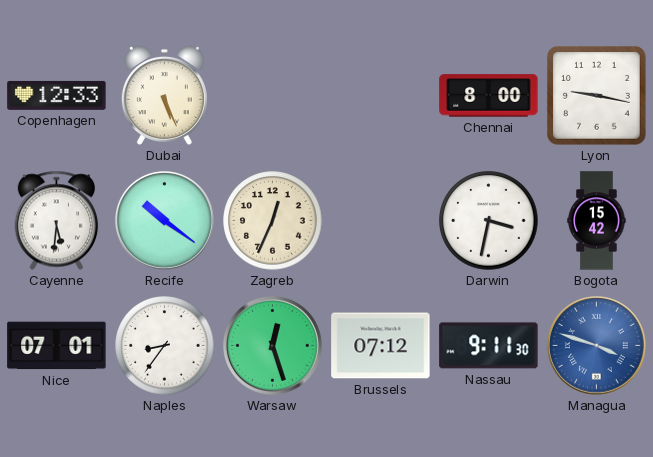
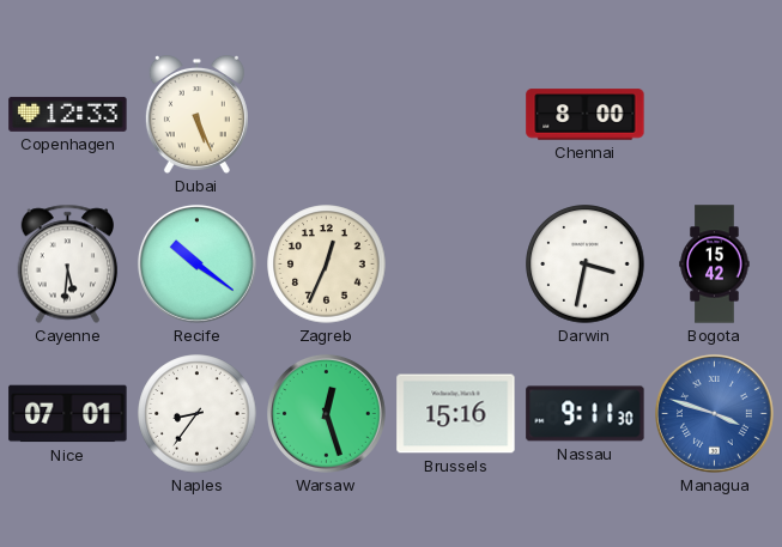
Lyon: 9:17 -> none
Brussels: 07:12 -> 15:16
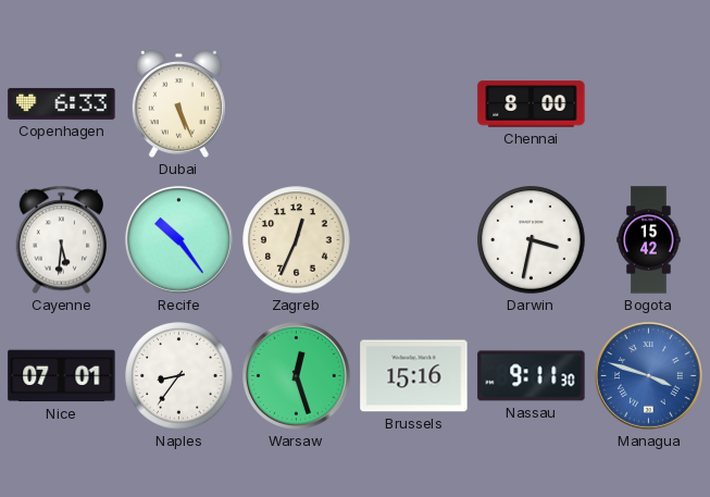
Copenhagen: 12:33 -> 6:33
Recife: 10:21 -> 10:24
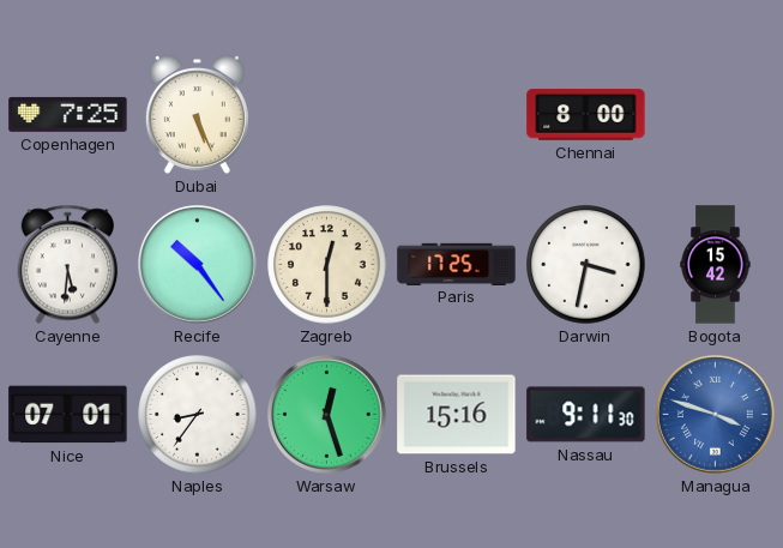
Copenhagen: 6:33 -> 7:25
Zagreb: 12:34 -> 12:30
Paris: none -> 17:25
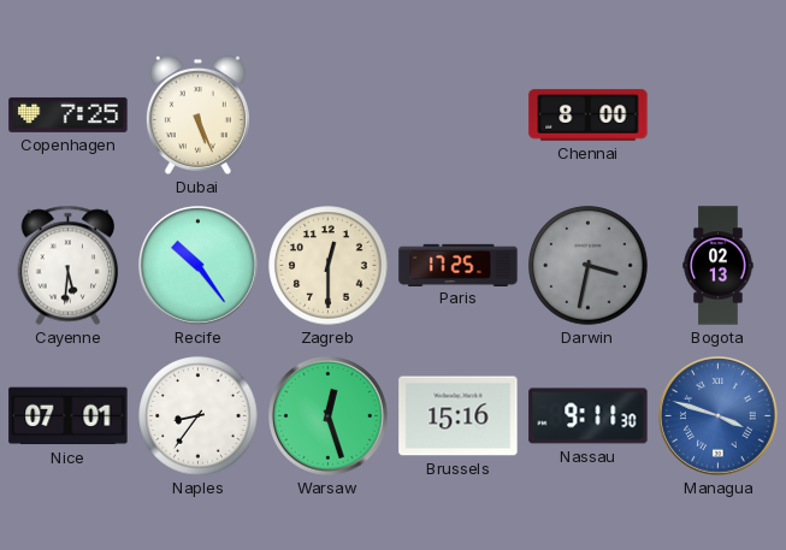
Darwin dial: white -> grey
Bogota: 15:42 -> 02:13
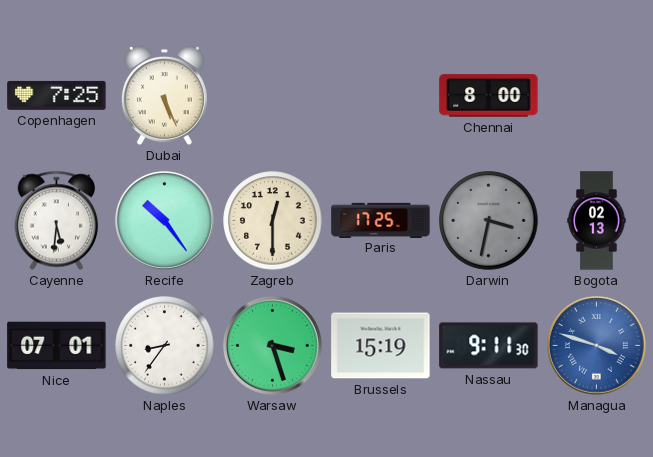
Warsaw: 12:27 -> 3:27
Brussels: 15:16 -> 15:19
